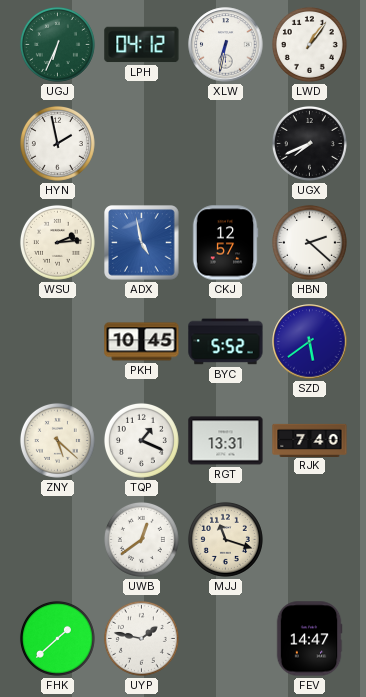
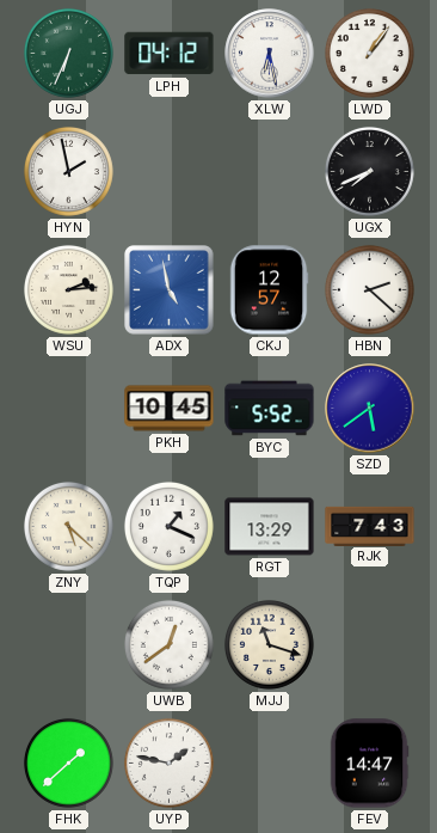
XLW: 6:32 -> 6:28
RGT: 13:31 -> 13:29
RJK: 7:40 -> 7:43
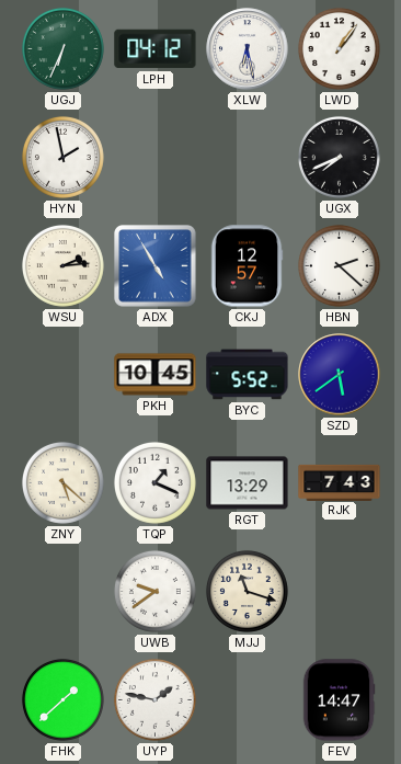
ADX: 4:58 -> 4:55
UWB: 12:39 -> 9:39
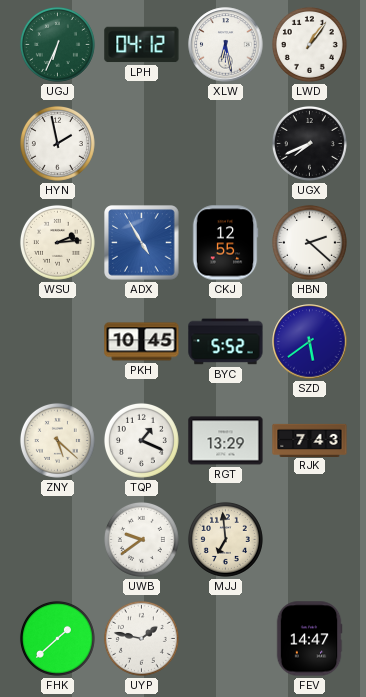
CKJ: 12:57 -> 12:55
MJJ: 11:18 -> 6:59
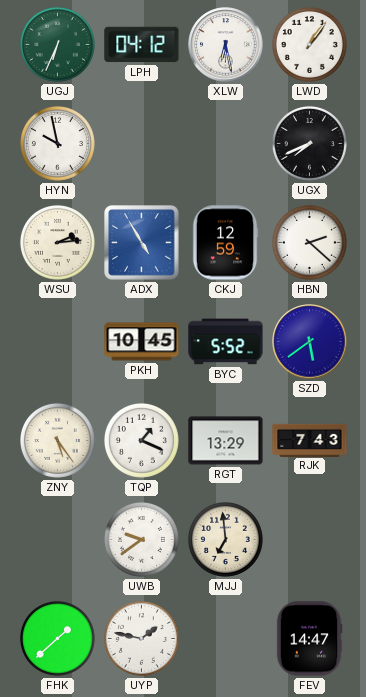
HYN: 1:58 -> 9:58
CKJ: 12:55 -> 12:59
ZNY: 5:22 -> 5:24
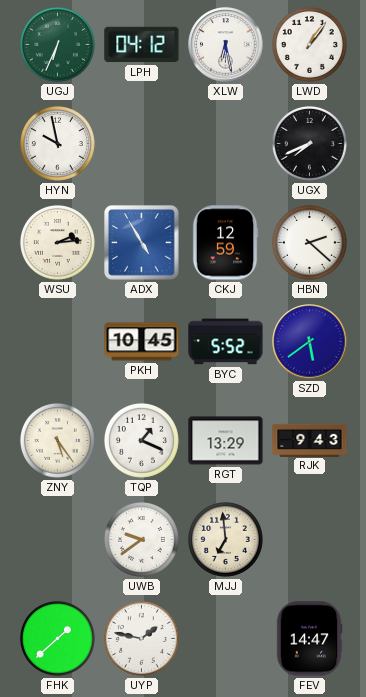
RJK: 7:43 -> 9:43
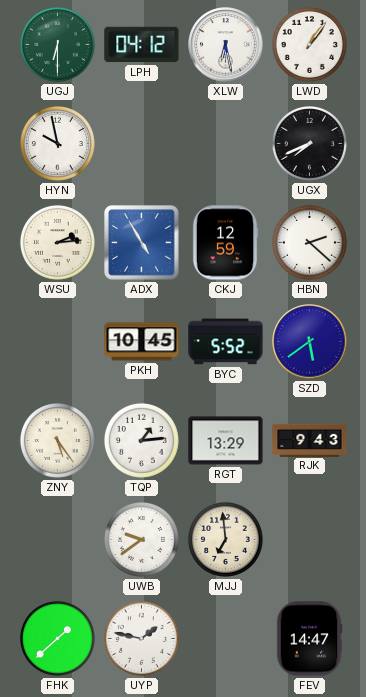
UGJ: 6:34 -> 6:30
TQP: 1:19 -> 1:14
